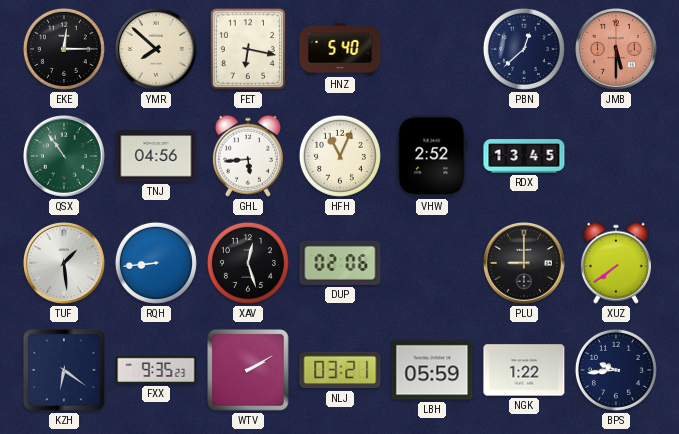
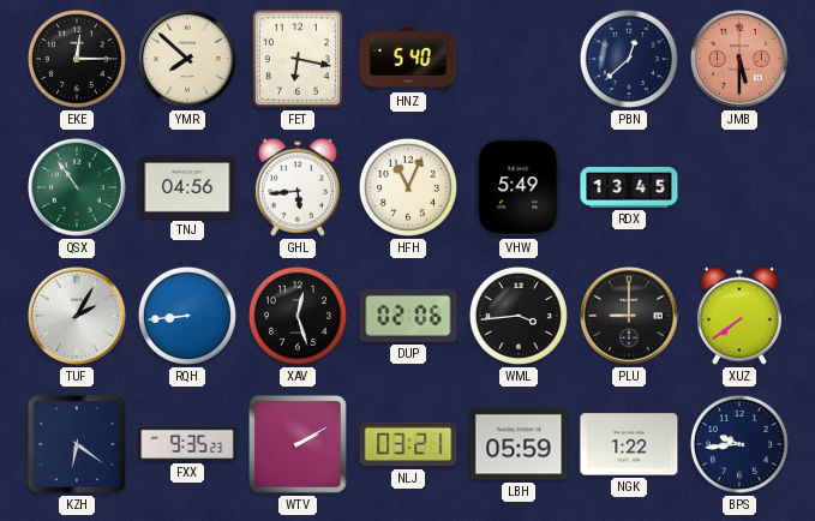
VHW: 2:52 -> 5:49
TUF: 1:29 -> 2:05
WML: none -> 3:44
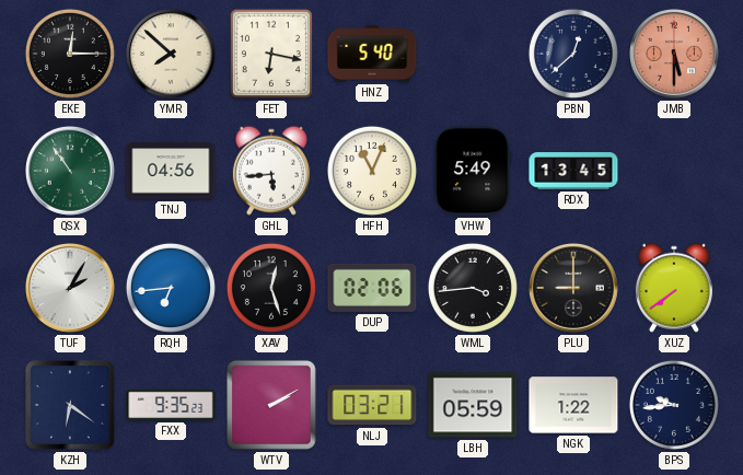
RQH: 8:44 -> 6:44
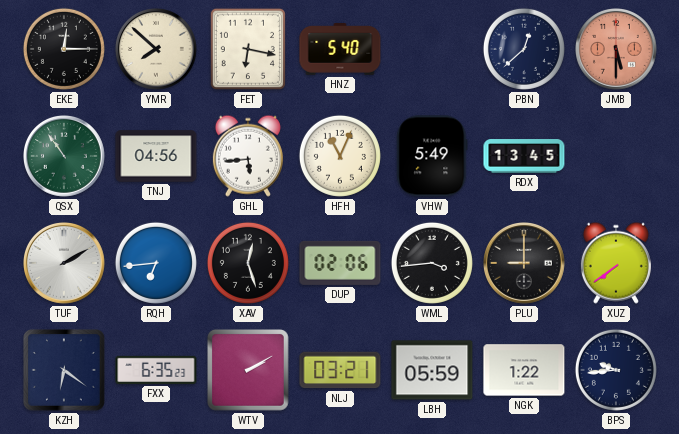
TUF: 2:05 -> 2:10
FXX: 9:35 -> 6:35
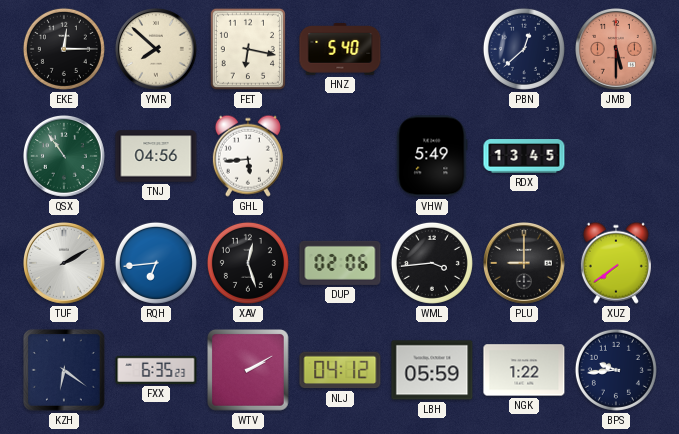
HFH: 11:04 -> none
NLJ: 03:21 -> 04:12
